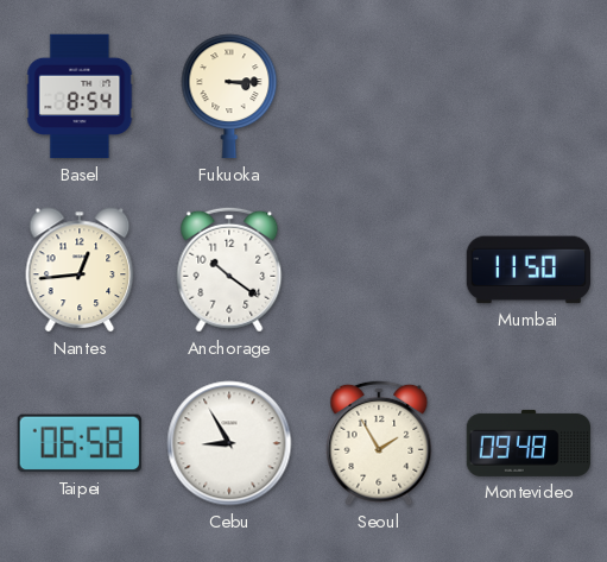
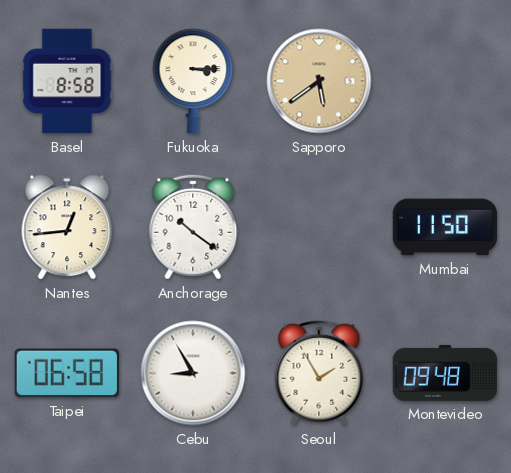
Basel: 8:54 -> 8:58
Sapporo: none -> 5:39
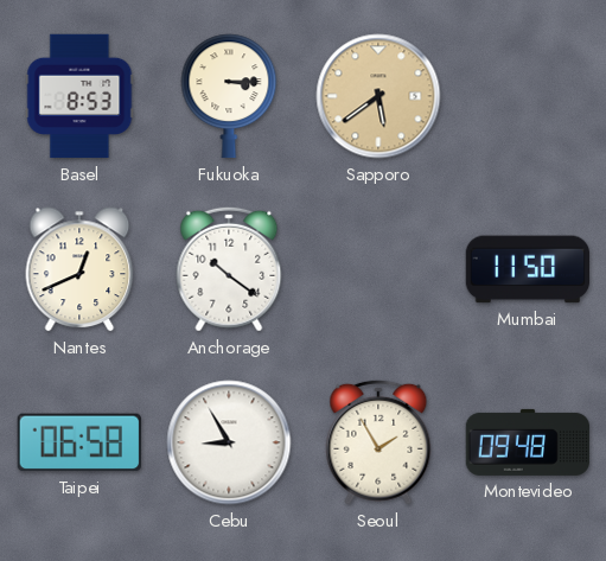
Basel: 8:58 -> 8:53
Nantes: 12:44 -> 12:41
